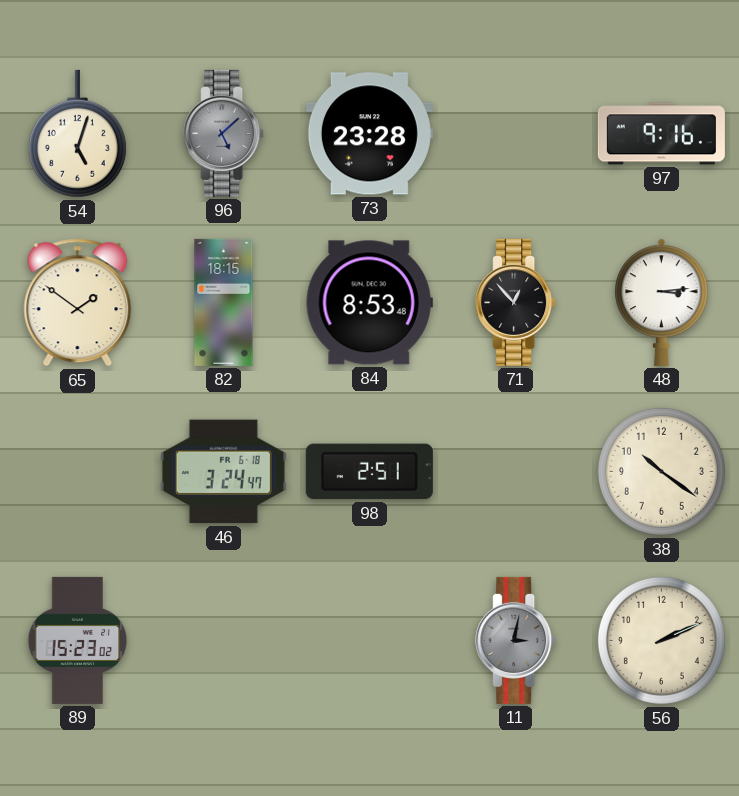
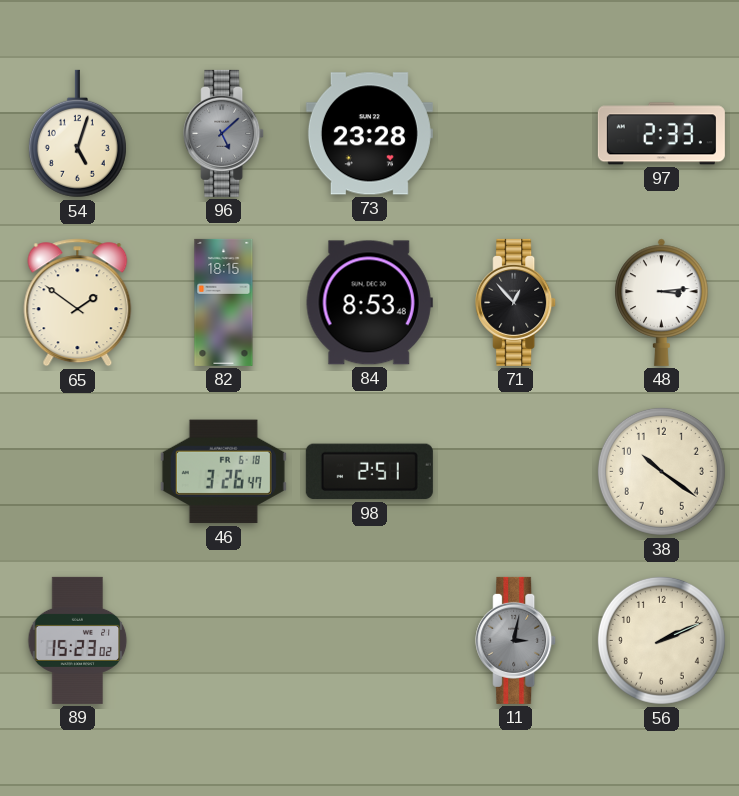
97: 9:16 -> 2:33
46: 3:24 -> 3:26
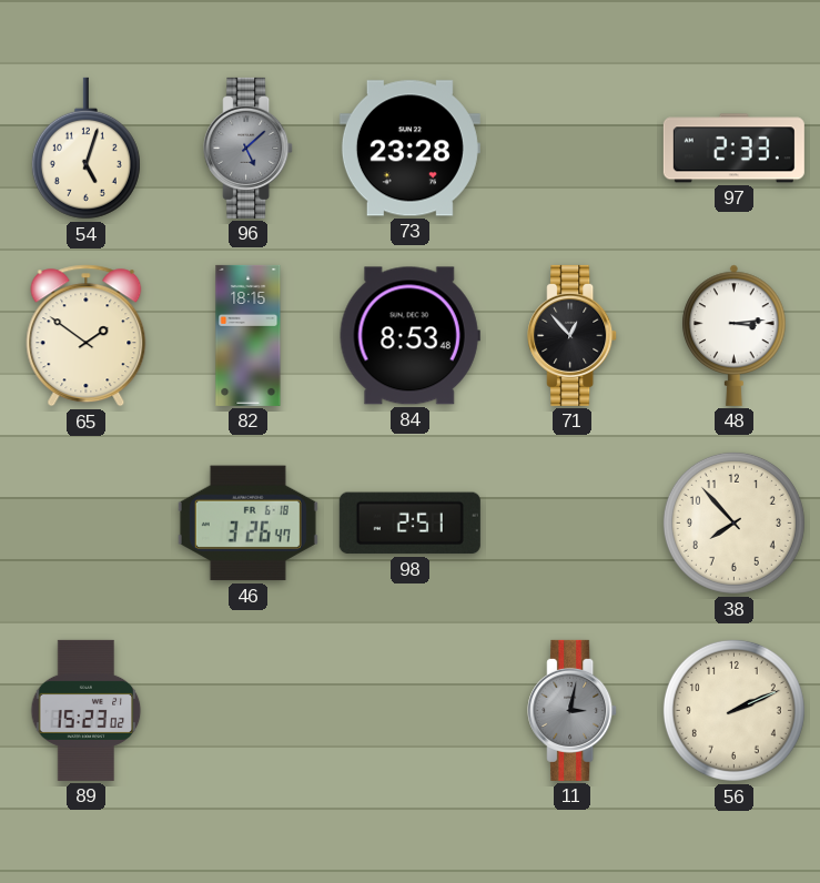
38: 10:21 -> 7:53
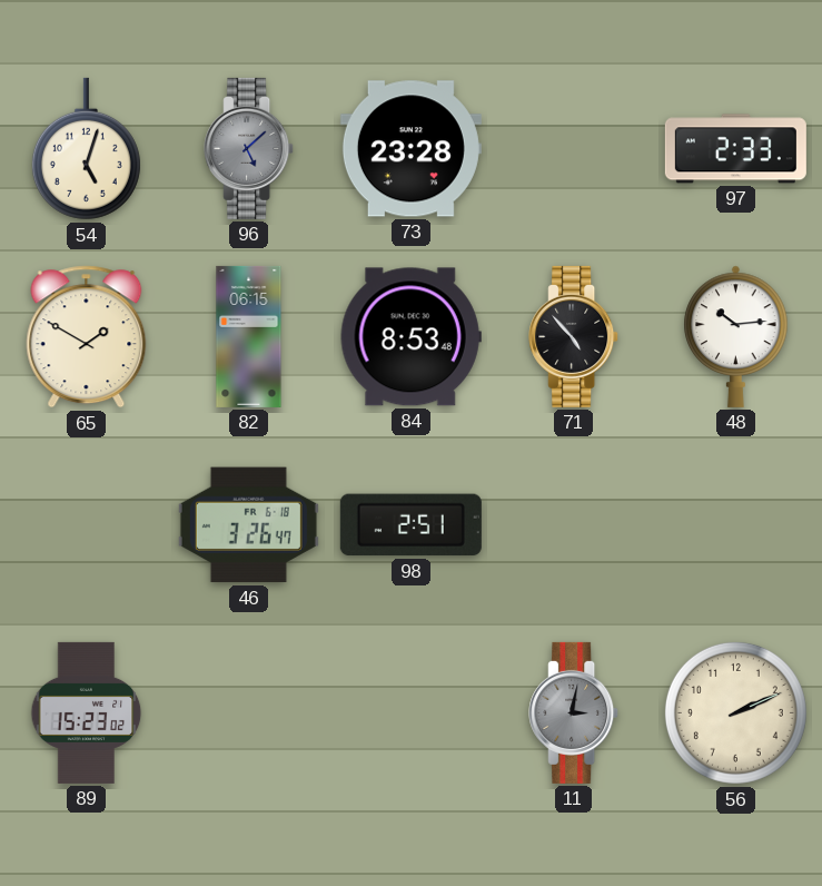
65: 1:51 -> 1:50
82: 18:15 -> 06:15
71: 12:53 -> 4:53
48: 3:14 -> 10:14
38: 7:53 -> none
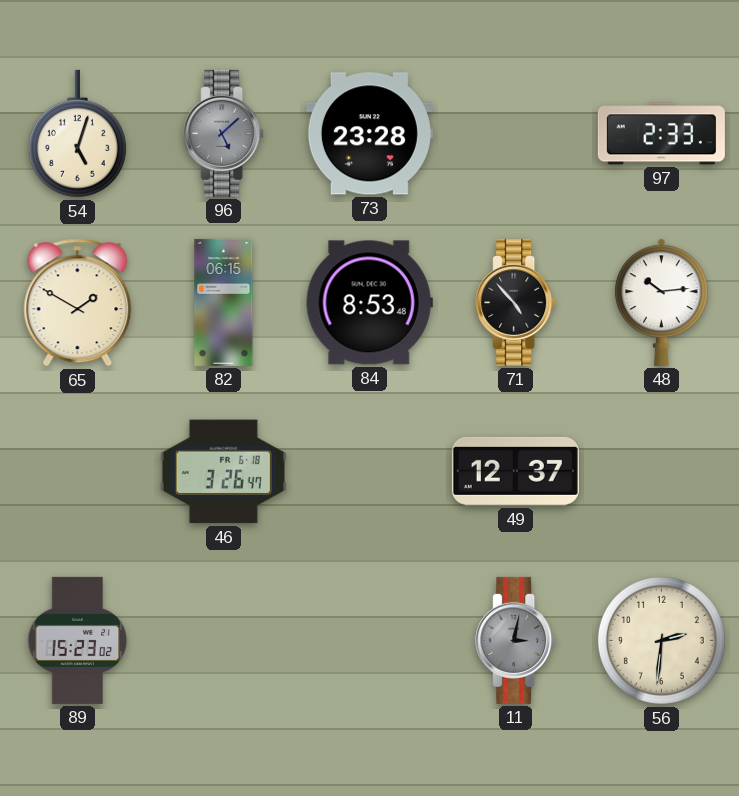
98: 2:51 -> none
49: none -> 12:37
56: 2:11 -> 2:31
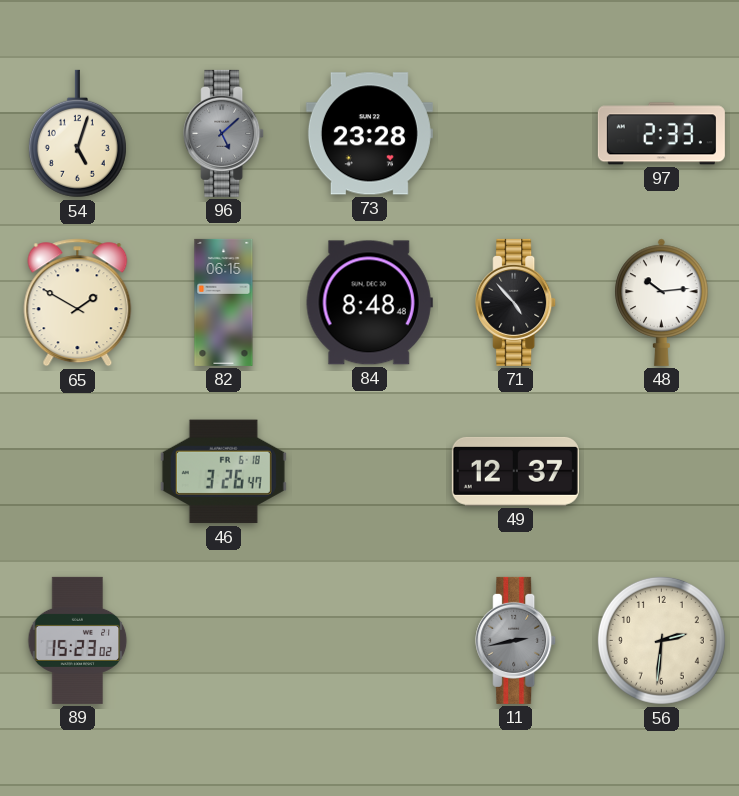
84: 8:53 -> 8:48
11: 3:02 -> 2:43
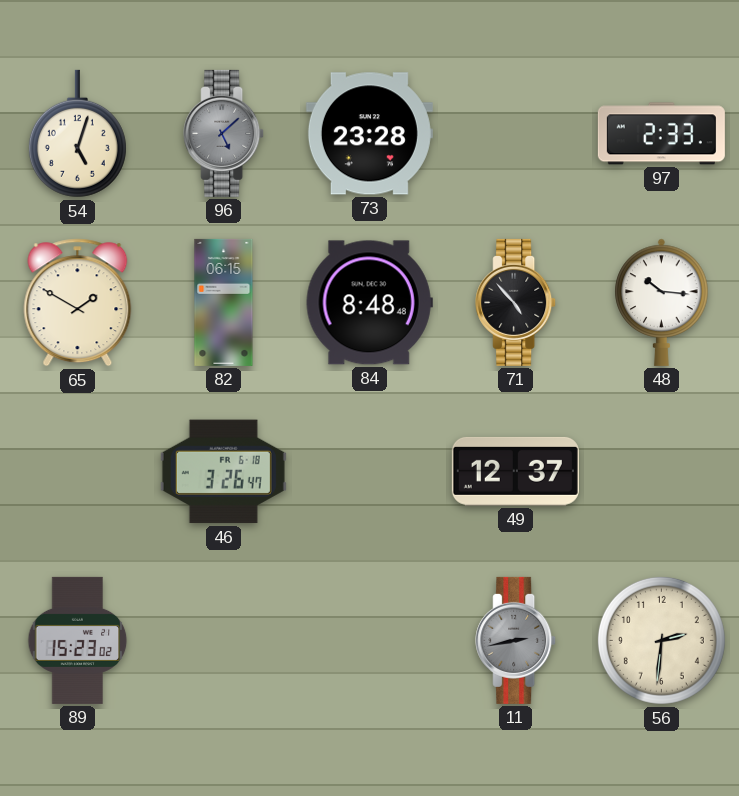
48: 10:14 -> 10:16
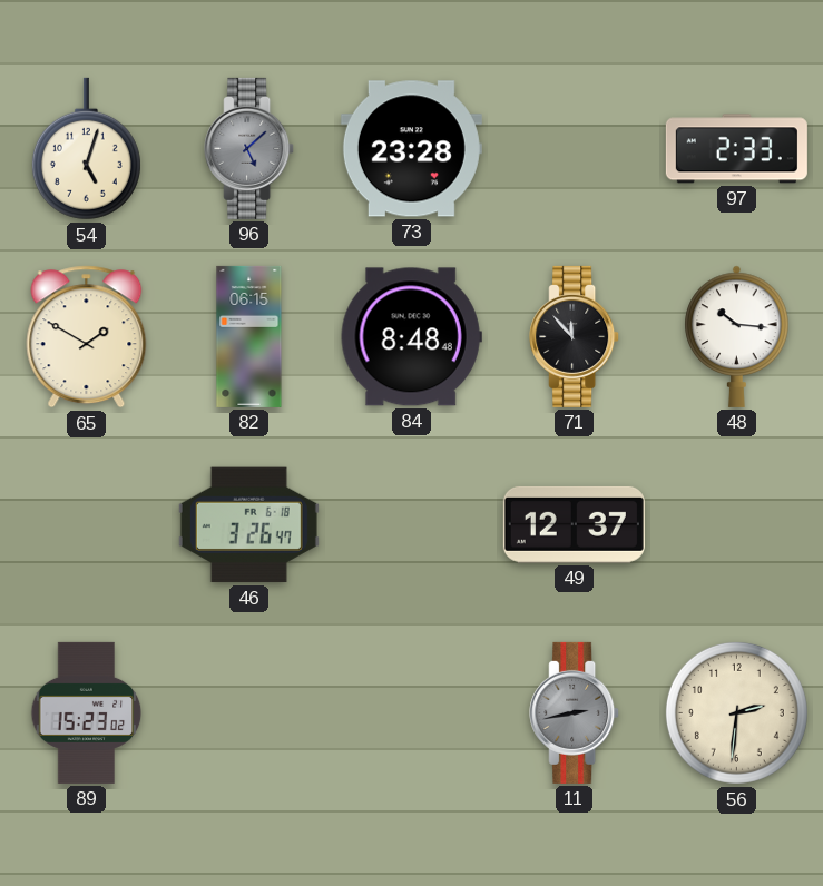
71: 4:53 -> 11:53
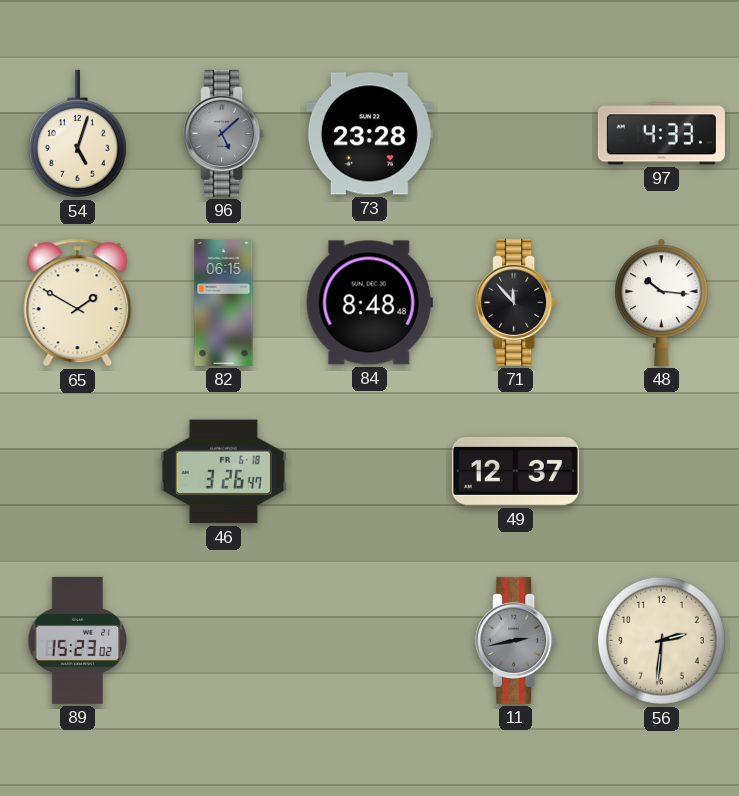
97: 2:33 -> 4:33
